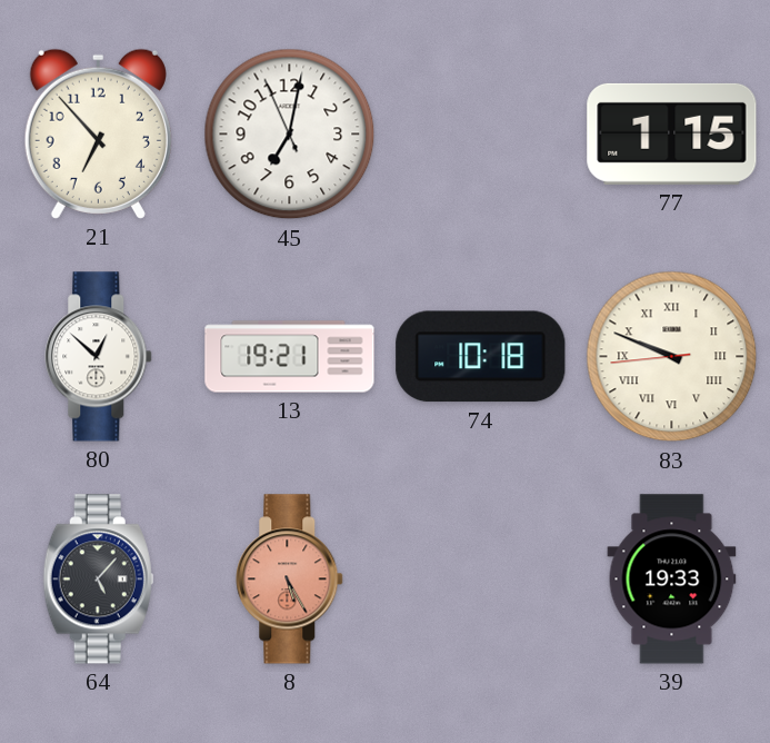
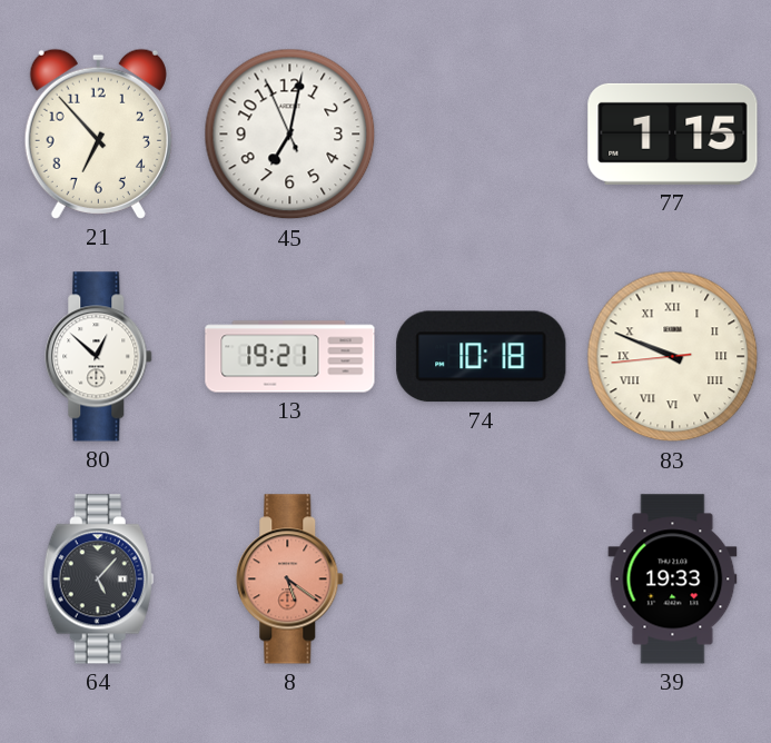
8: 5:25 -> 5:21
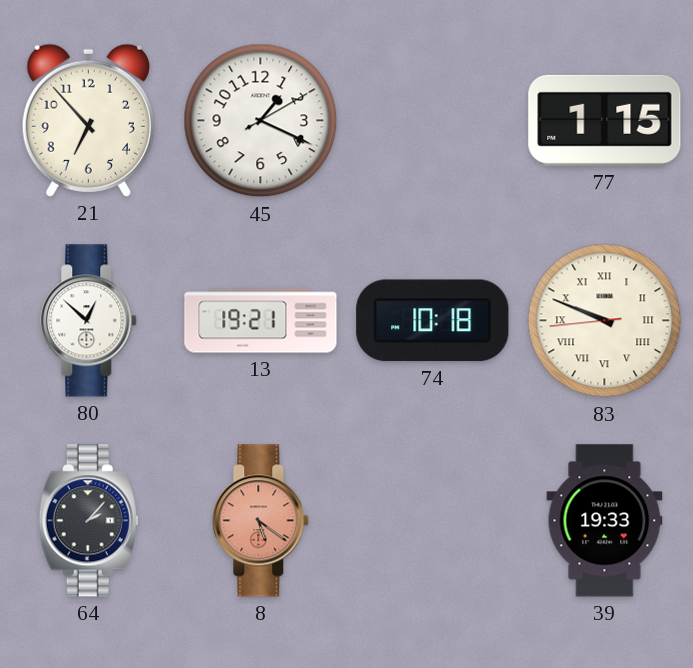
45: 7:01 -> 1:19
64: 5:07 -> 2:07
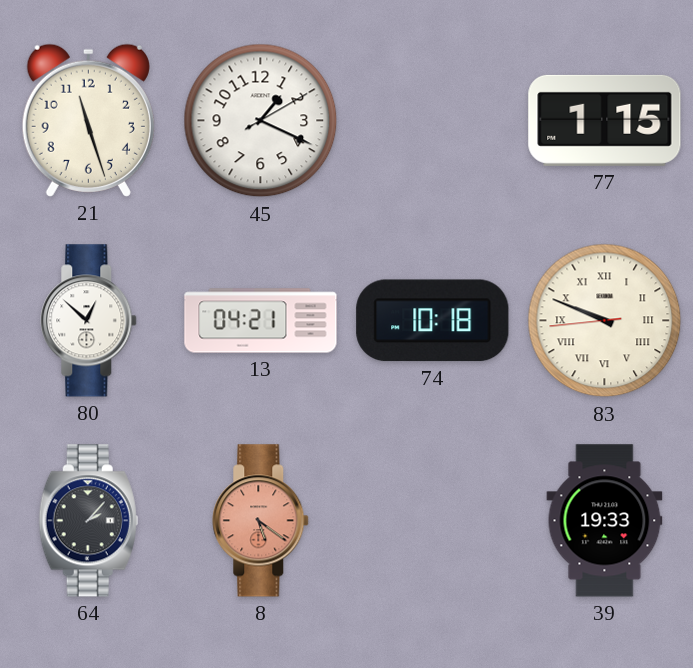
21: 6:53 -> 11:27
13: 19:21 -> 04:21
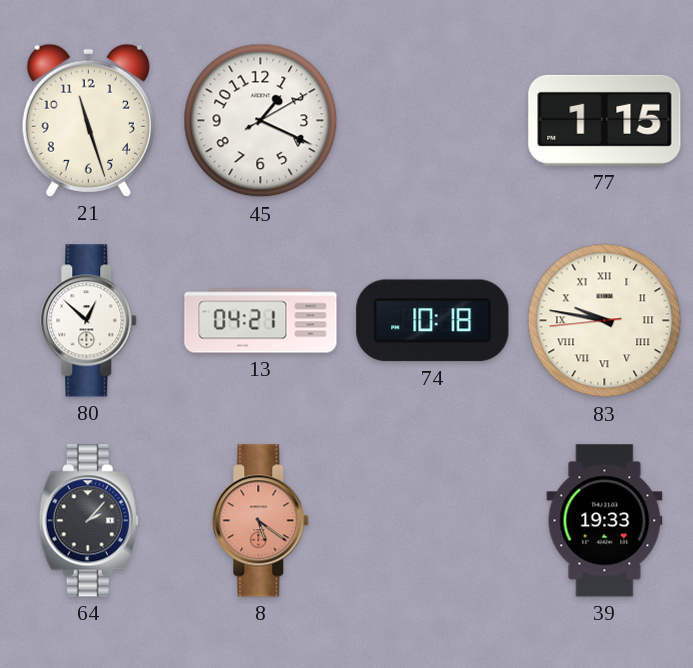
83: 9:48 -> 9:46
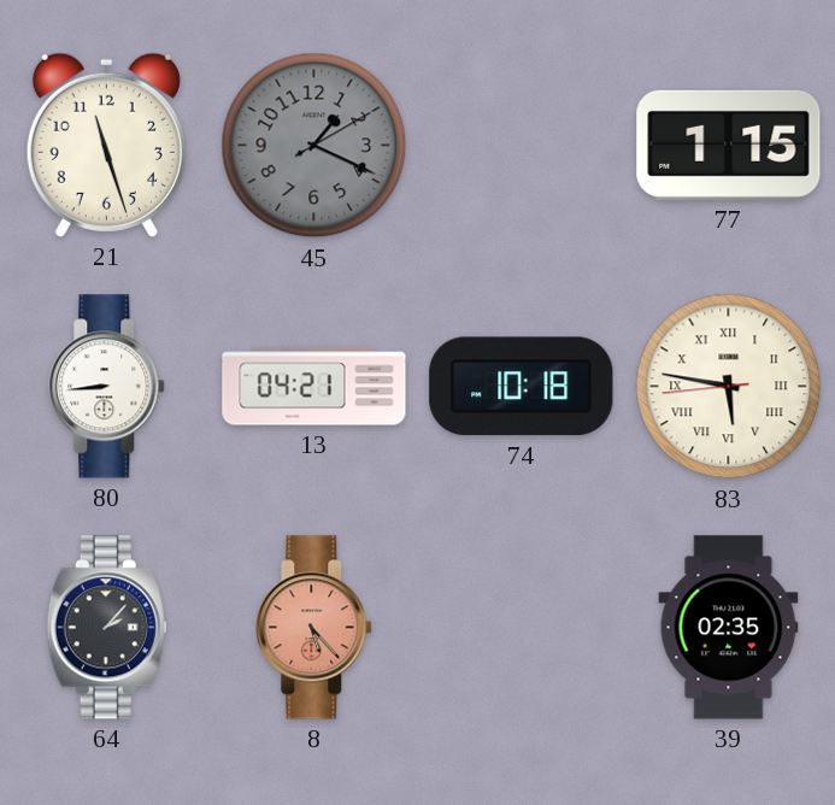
45 dial: white -> grey
80: 12:52 -> 8:44
83: 9:46 -> 5:46
8: 5:21 -> 5:23
39: 19:33 -> 02:35
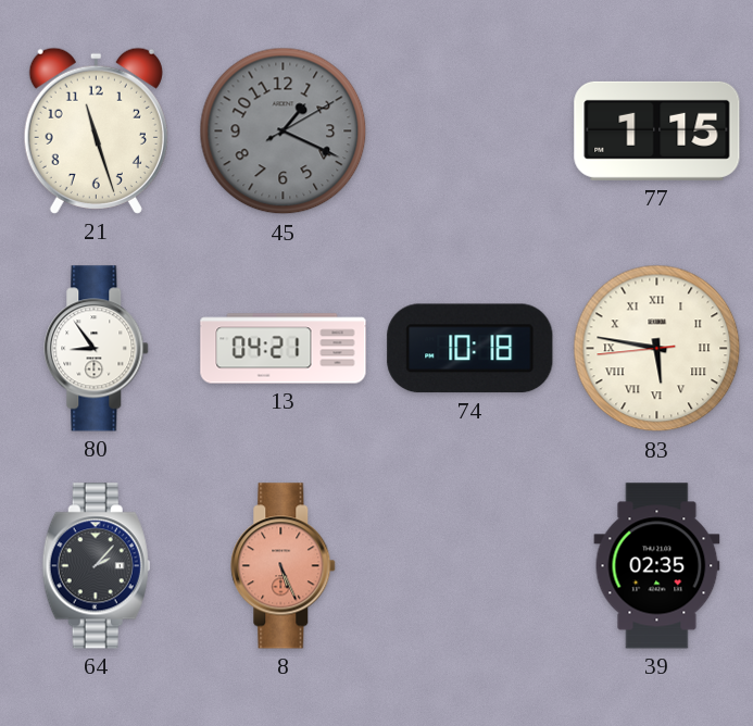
80: 8:44 -> 8:54
8: 5:23 -> 5:26
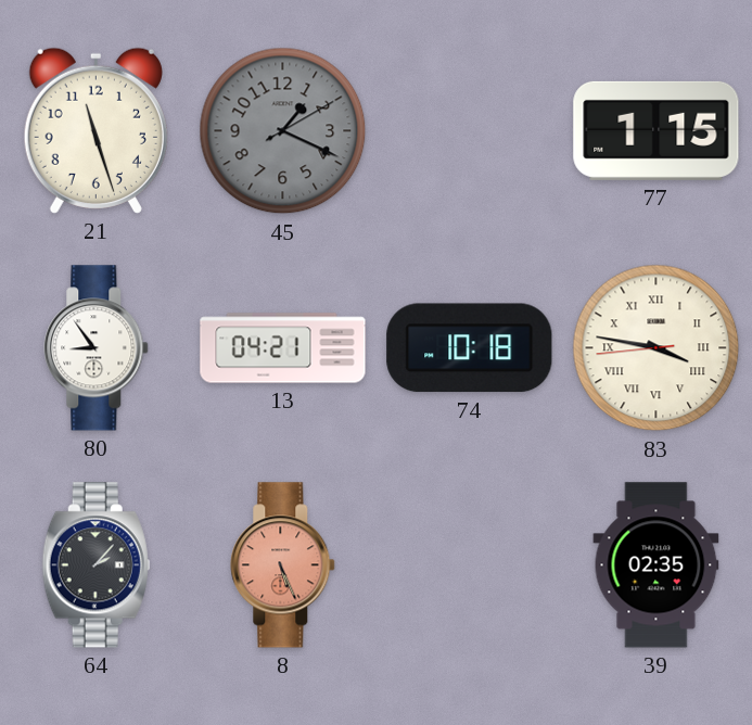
83: 5:46 -> 3:46
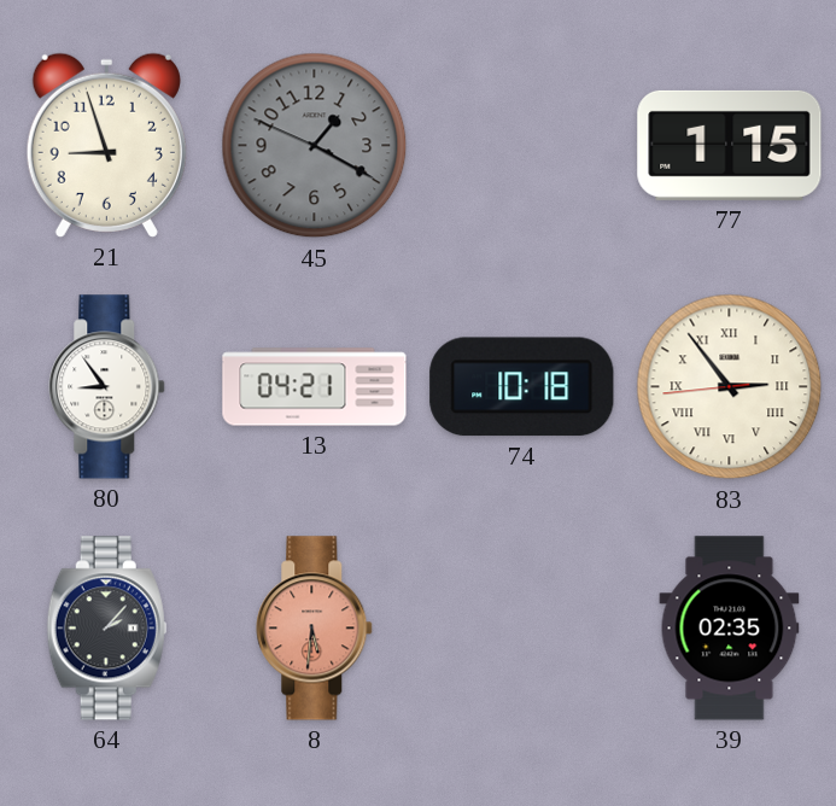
21: 11:27 -> 8:57
45: 1:19:10 -> 1:19:49
83: 3:46 -> 2:53
8: 5:26 -> 5:31
